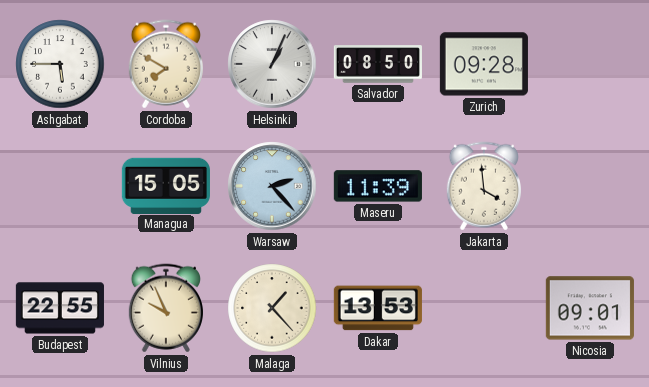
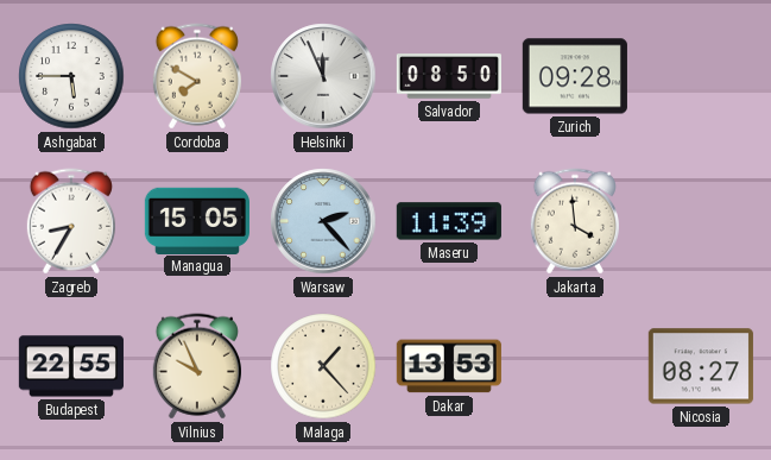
Helsinki: 1:04 -> 11:56
Zagreb: none -> 8:35
Nicosia: 09:01 -> 08:27
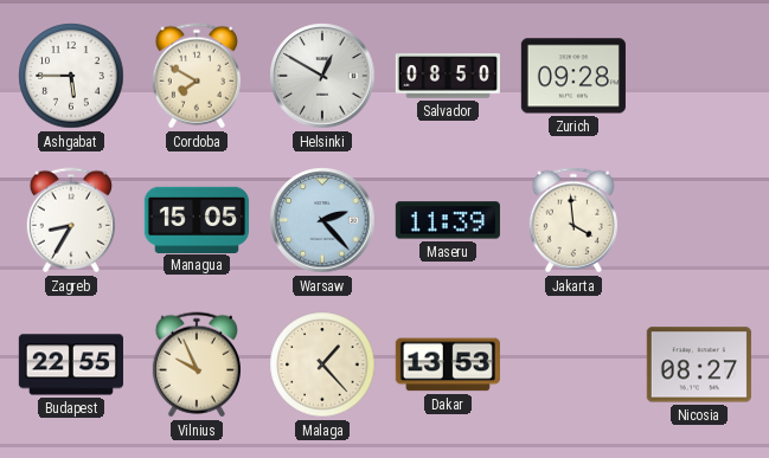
Helsinki: 11:56 -> 12:50
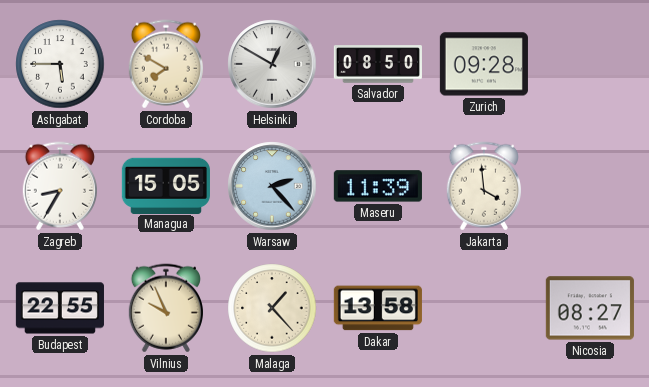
Dakar: 13:53 -> 13:58
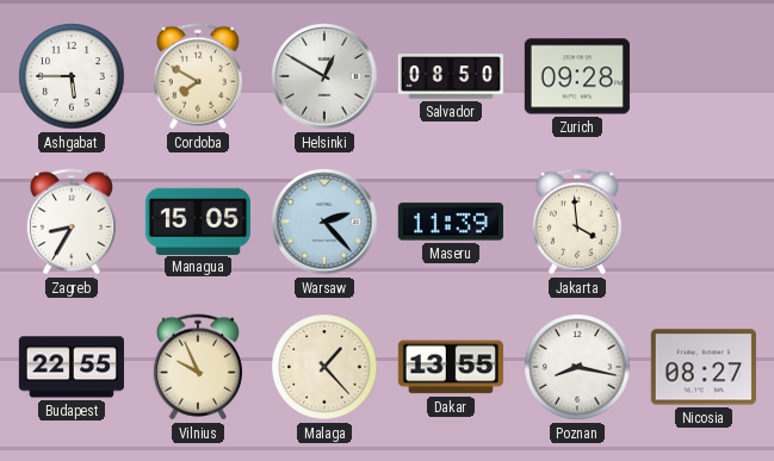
Dakar: 13:58 -> 13:55
Poznan: none -> 8:17
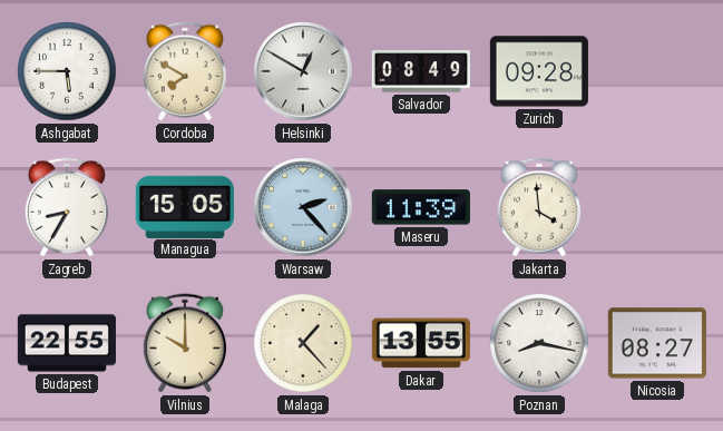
Salvador: 08:50 -> 08:49
Vilnius: 9:56 -> 10:00
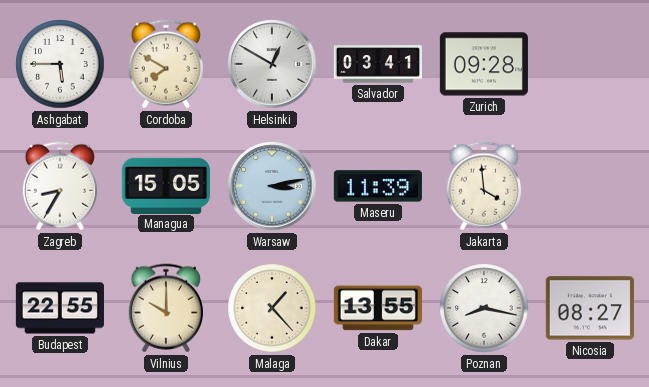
Salvador: 08:49 -> 03:41
Warsaw: 2:23 -> 3:13
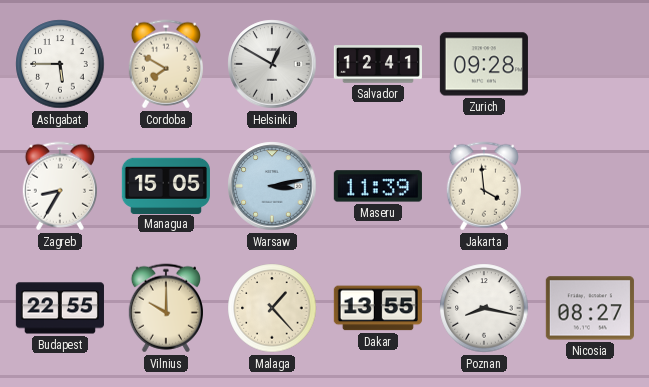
Salvador: 03:41 -> 12:41
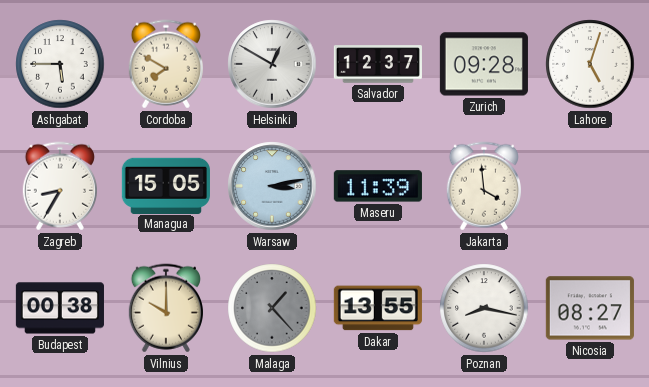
Salvador: 12:41 -> 12:37
Lahore: none -> 5:03
Budapest: 22:55 -> 00:38
Malaga dial: cream -> grey
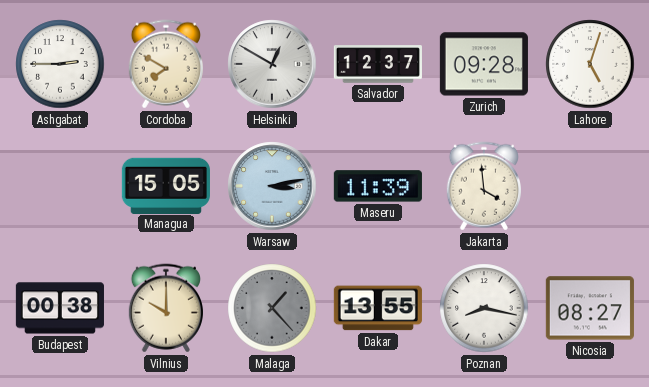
Ashgabat: 5:45 -> 2:45
Zagreb: 8:35 -> none
